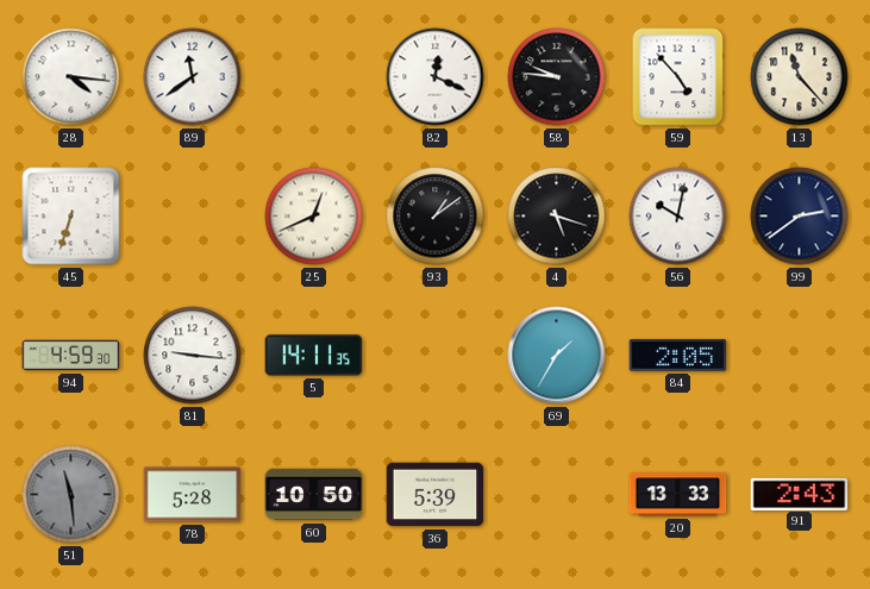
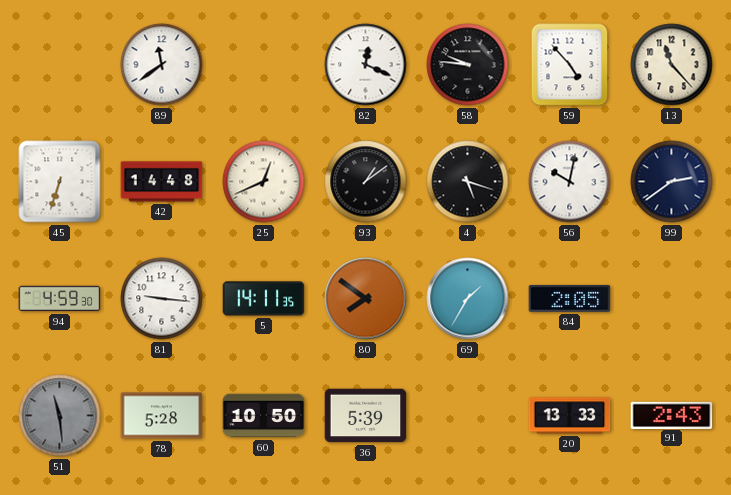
28: 4:16 -> none
42: none -> 14:48
80: none -> 7:51
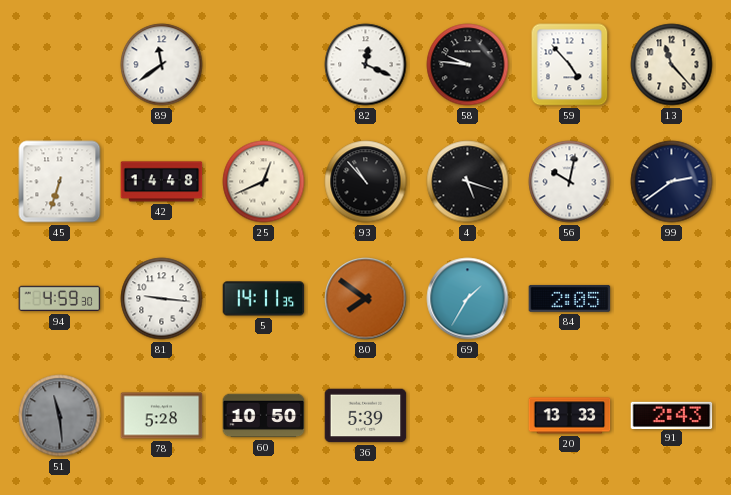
93: 1:09 -> 10:53
